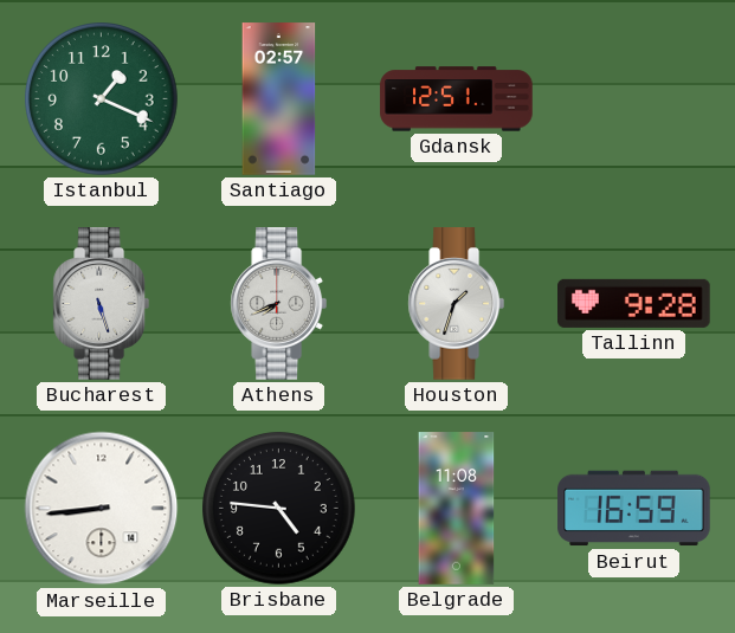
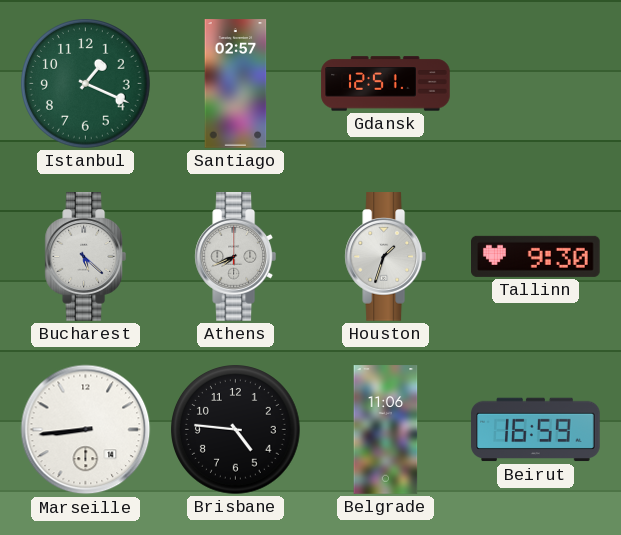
Bucharest: 5:27 -> 5:22
Tallinn: 9:28 -> 9:30
Belgrade: 11:08 -> 11:06
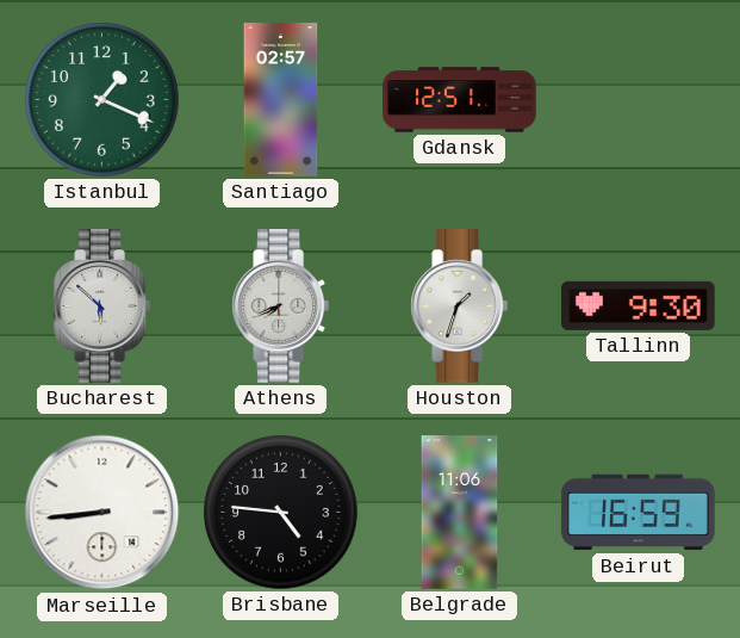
Bucharest: 5:22 -> 5:52
